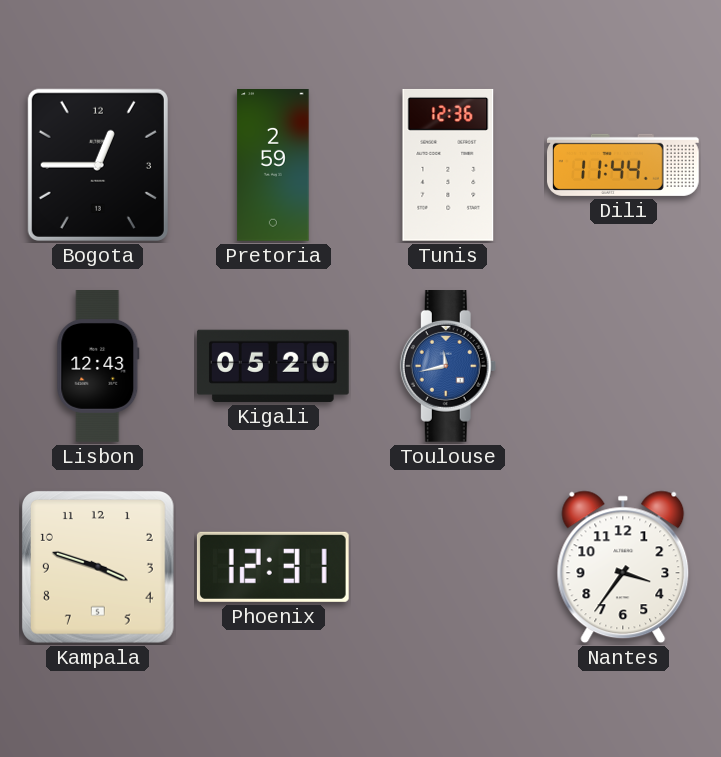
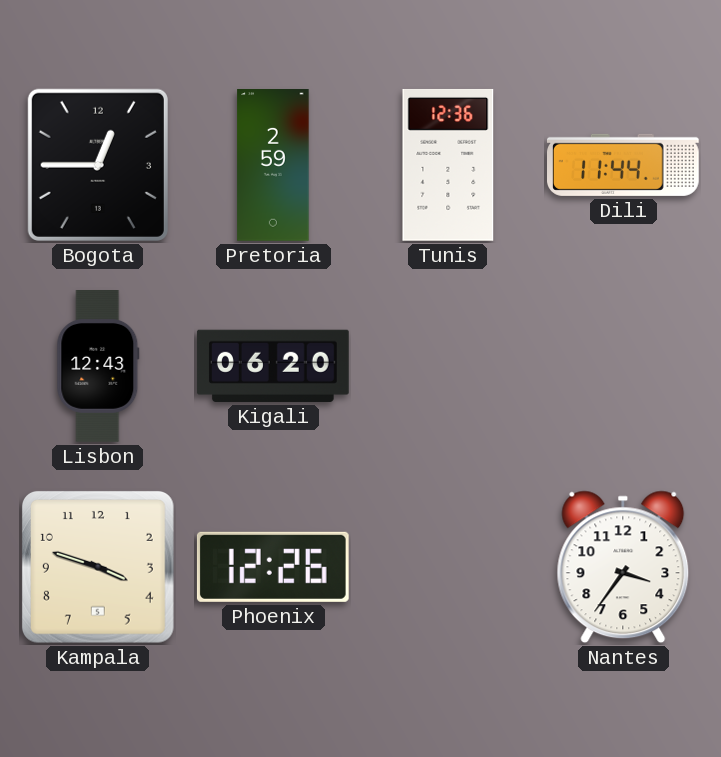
Kigali: 05:20 -> 06:20
Toulouse: 11:43 -> none
Phoenix: 12:31 -> 12:26
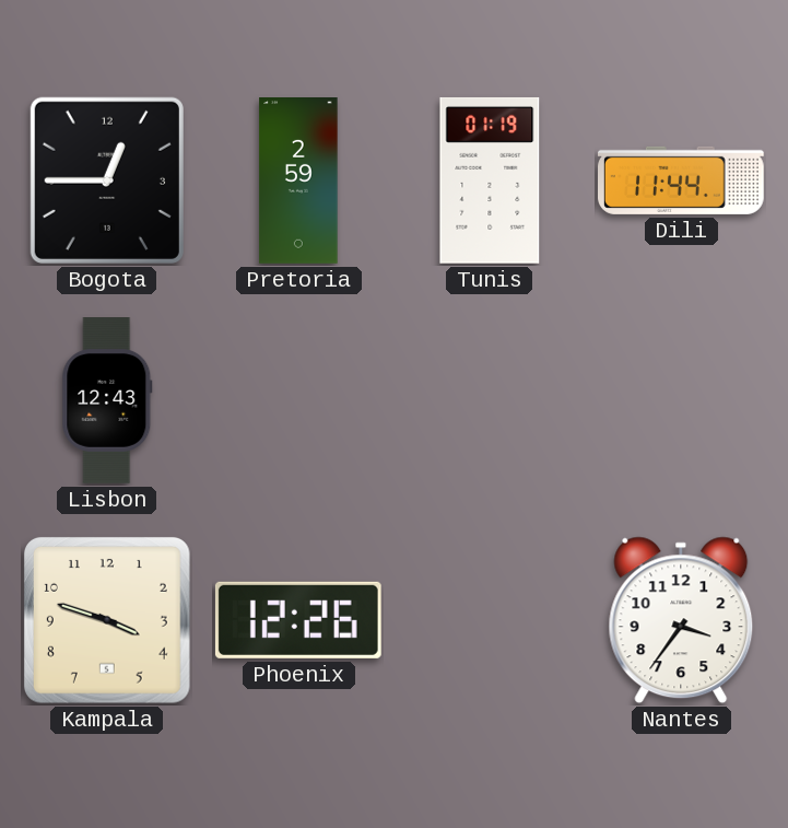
Tunis: 12:36 -> 01:19
Kigali: 06:20 -> none
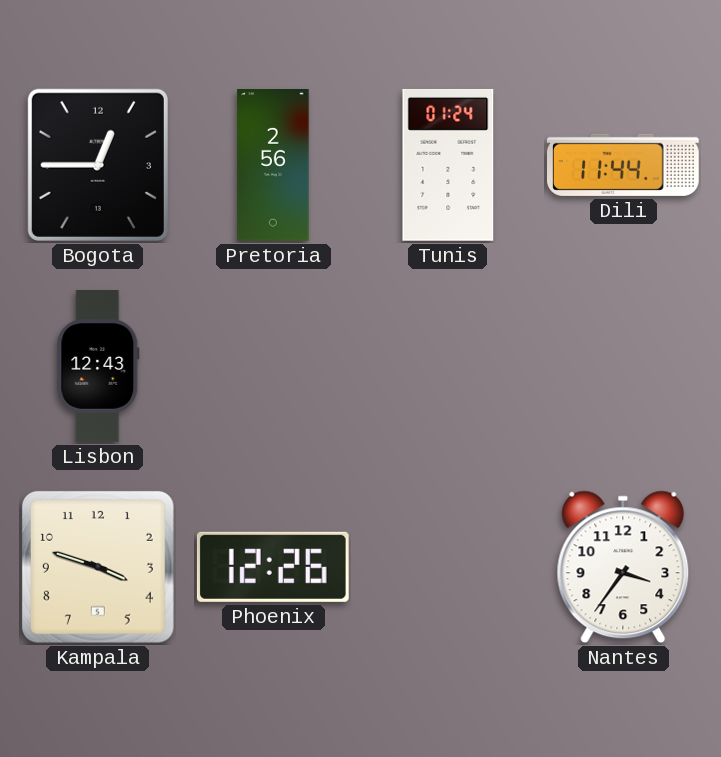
Pretoria: 2:59 -> 2:56
Tunis: 01:19 -> 01:24
